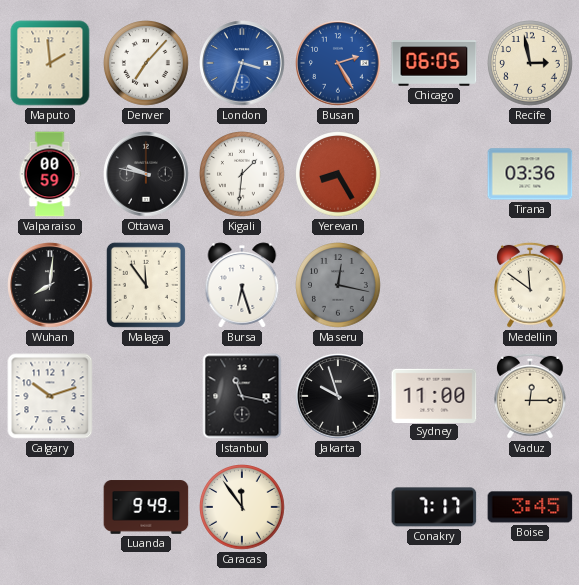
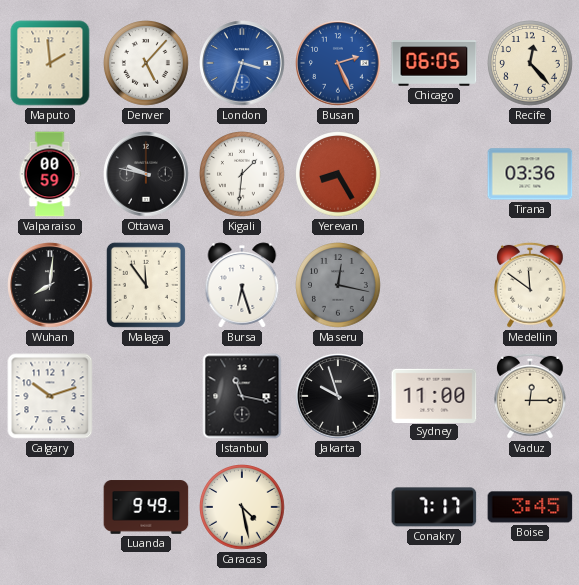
Denver: 7:07 -> 5:07
Busan: 2:25 -> 2:26
Recife: 2:58 -> 12:23
Caracas: 11:54 -> 4:28
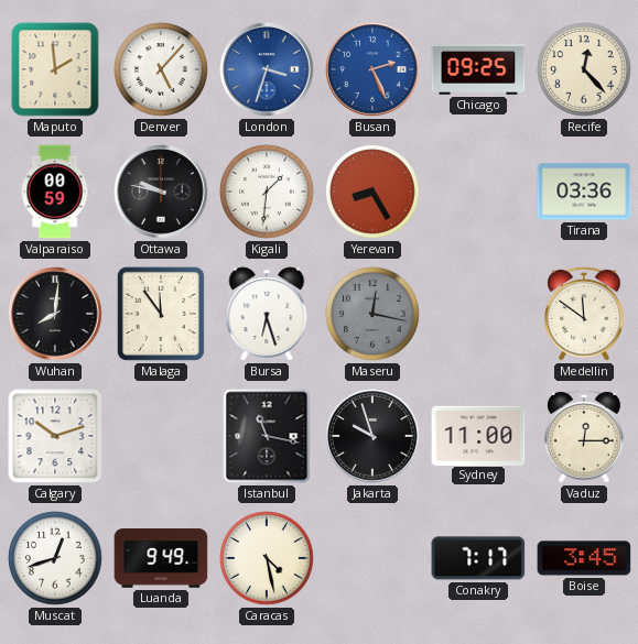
Chicago: 06:05 -> 09:25
Muscat: none -> 12:42
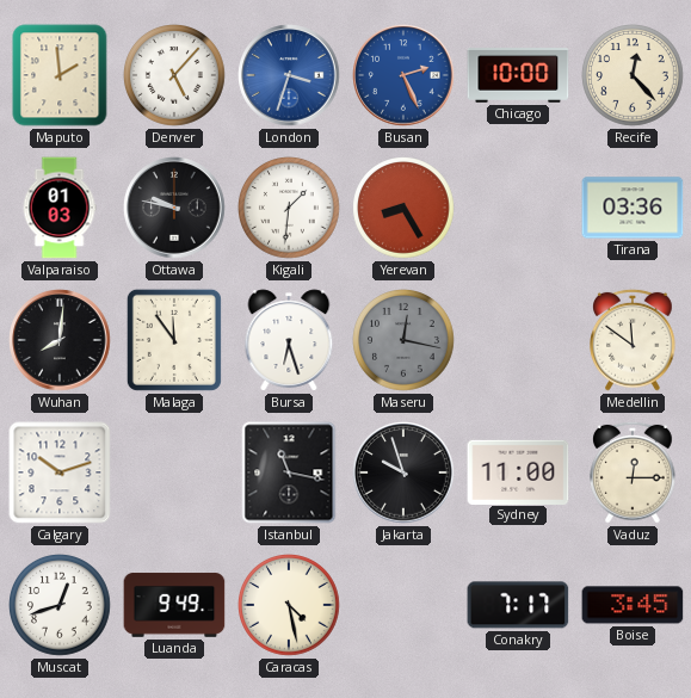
Chicago: 09:25 -> 10:00
Valparaiso: 00:59 -> 01:03
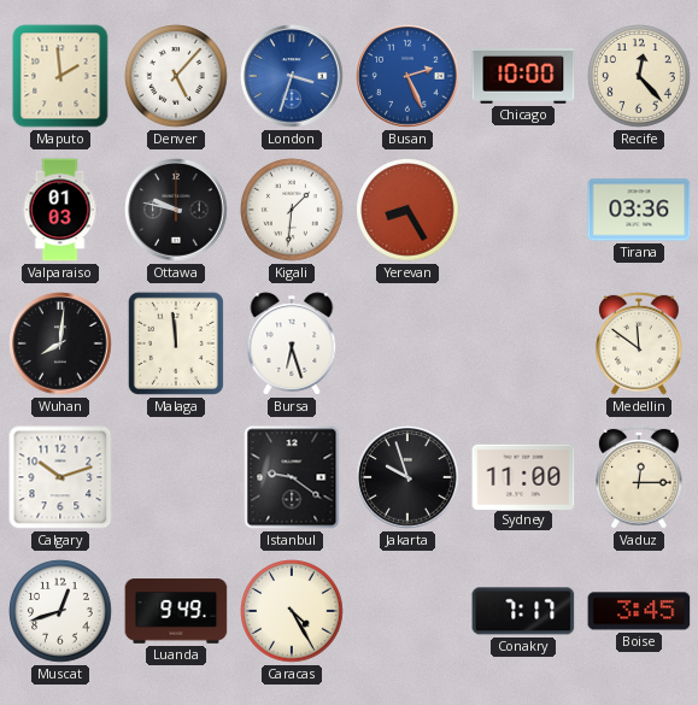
Malaga: 11:54 -> 11:59
Maseru: 12:17 -> none
Istanbul: 11:17 -> 9:21
Caracas: 4:28 -> 4:25
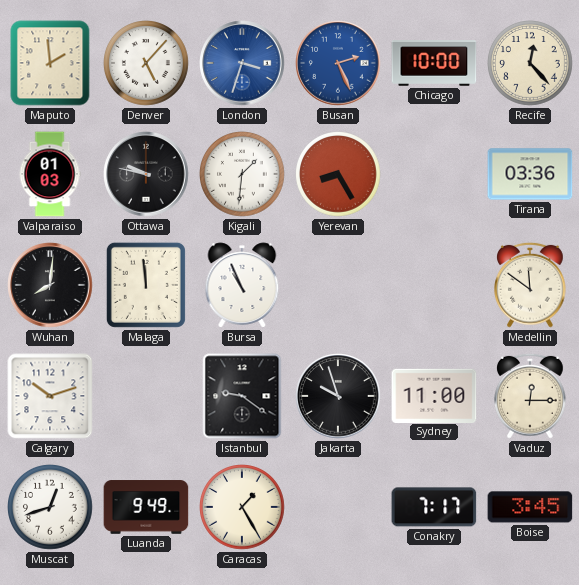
Bursa: 6:27 -> 10:56
Caracas: 4:25 -> 1:25
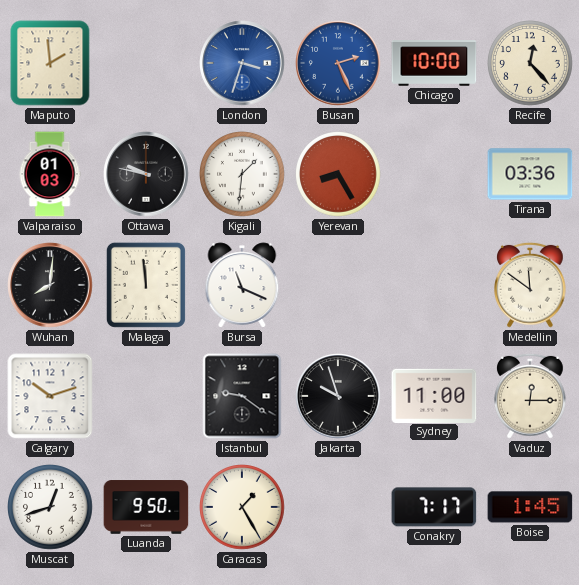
Denver: 5:07 -> none
Bursa: 10:56 -> 11:19
Luanda: 9:49 -> 9:50
Boise: 3:45 -> 1:45
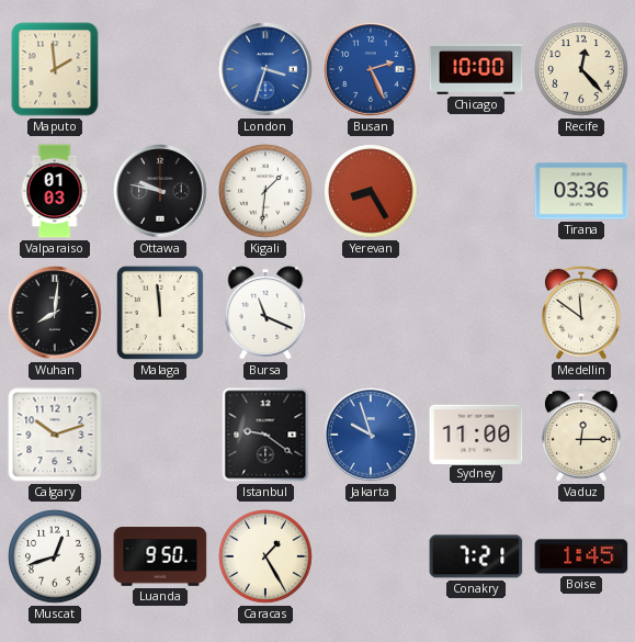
Jakarta dial: black -> blue
Conakry: 7:17 -> 7:21
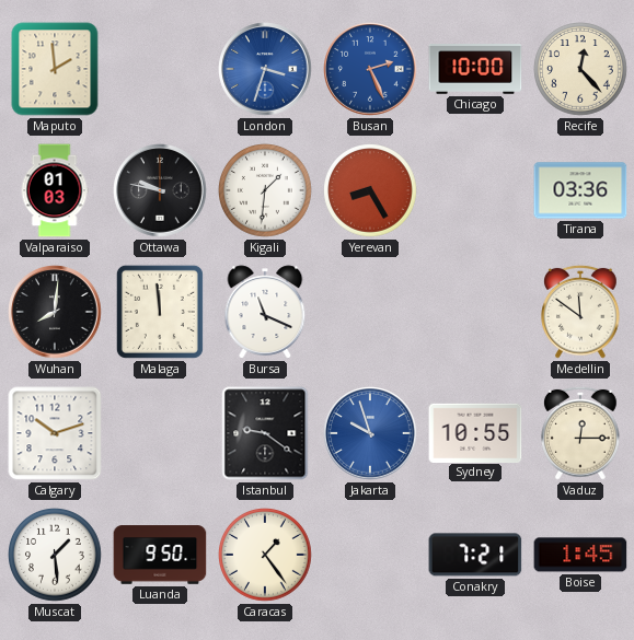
Sydney: 11:00 -> 10:55
Muscat: 12:42 -> 1:29
Caracas: 1:25 -> 1:24
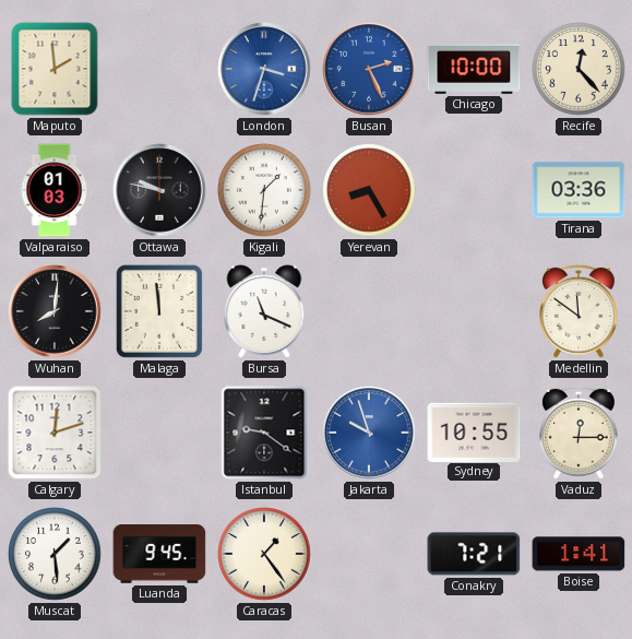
Calgary: 10:12 -> 12:12
Luanda: 9:50 -> 9:45
Boise: 1:45 -> 1:41
